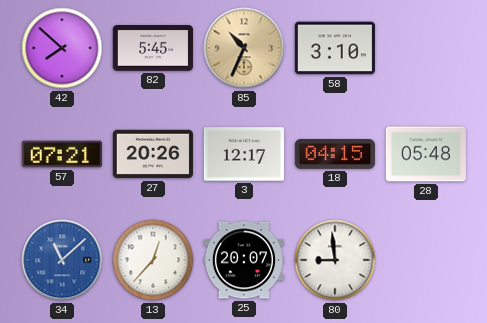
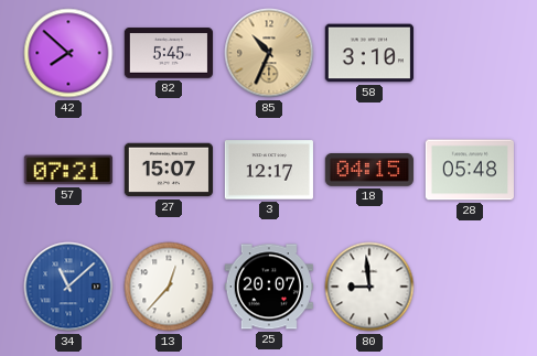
27: 20:26 -> 15:07
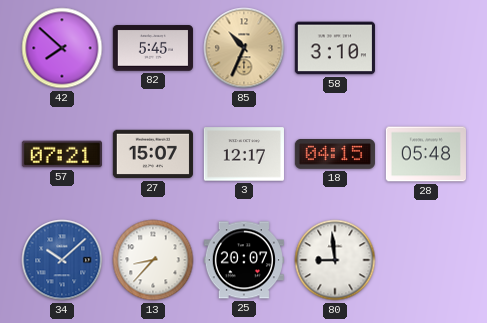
34: 11:08 -> 10:08
13: 12:37 -> 8:37
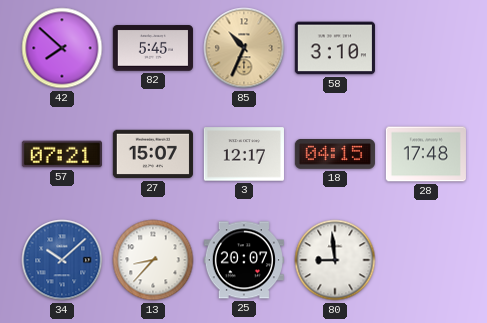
28: 05:48 -> 17:48
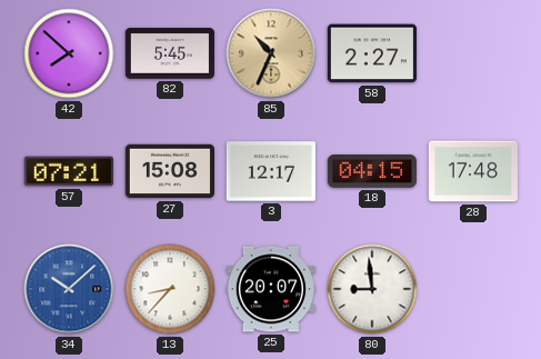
58: 3:10 -> 2:27
27: 15:07 -> 15:08
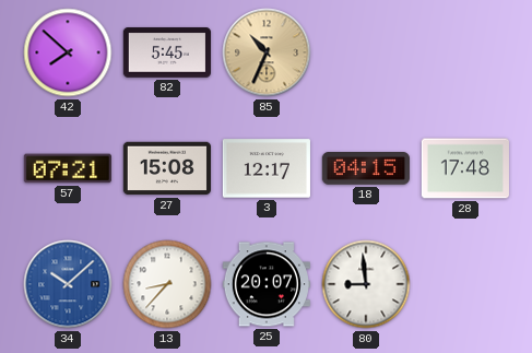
58: 2:27 -> none
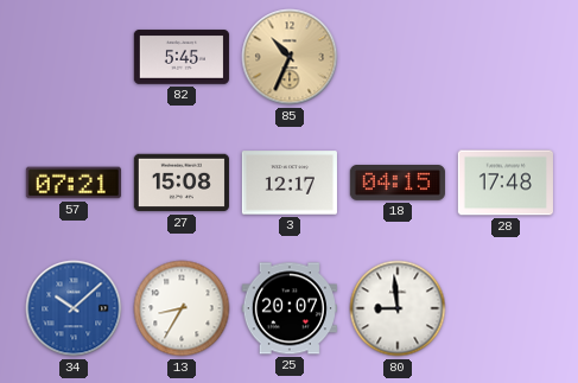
42: 7:52 -> none
13: 8:37 -> 8:35
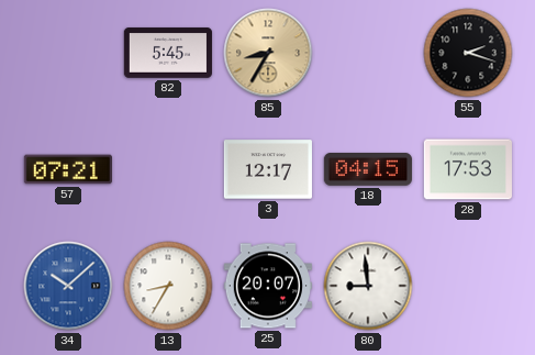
85: 10:34 -> 8:35
55: none -> 2:18
27: 15:08 -> none
28: 17:48 -> 17:53
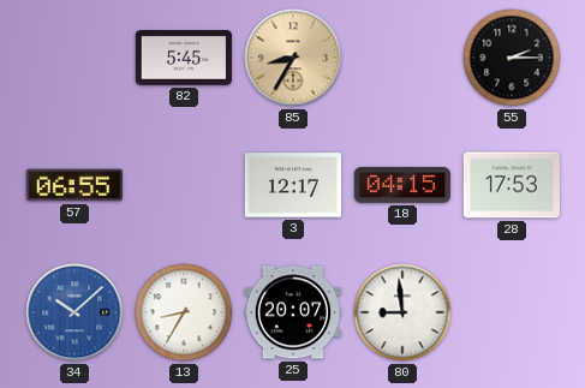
55: 2:18 -> 2:15
57: 07:21 -> 06:55
